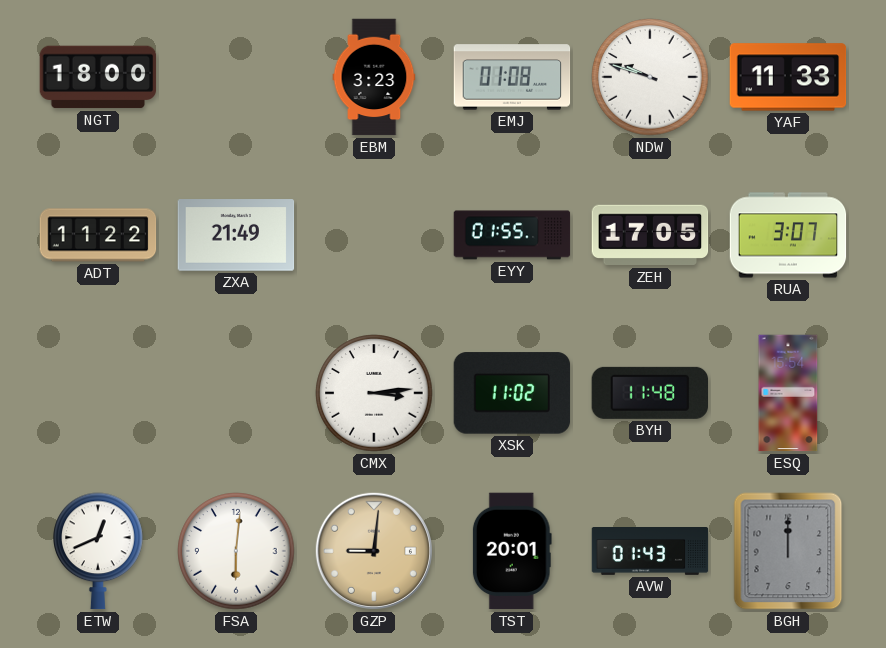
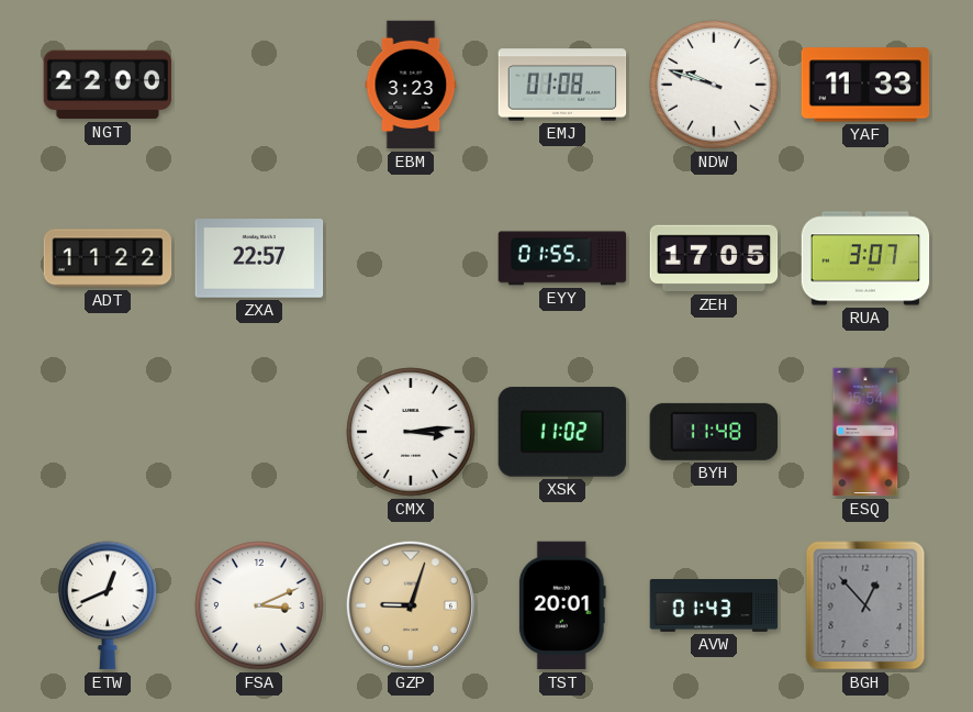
NGT: 18:00 -> 22:00
ZXA: 21:49 -> 22:57
FSA: 6:01 -> 3:11
GZP: 9:01 -> 9:03
BGH: 12:00 -> 12:53
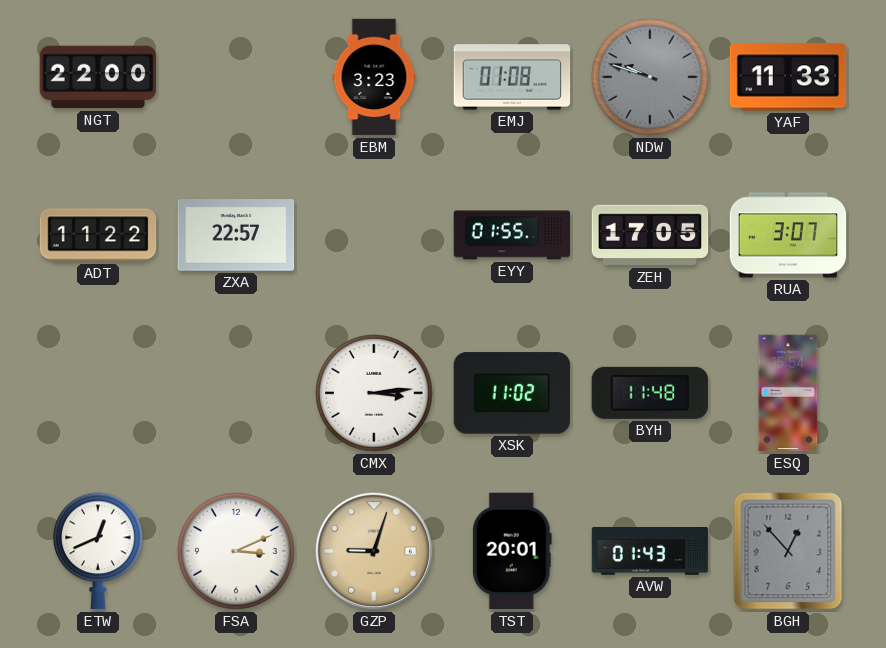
NDW dial: white -> grey
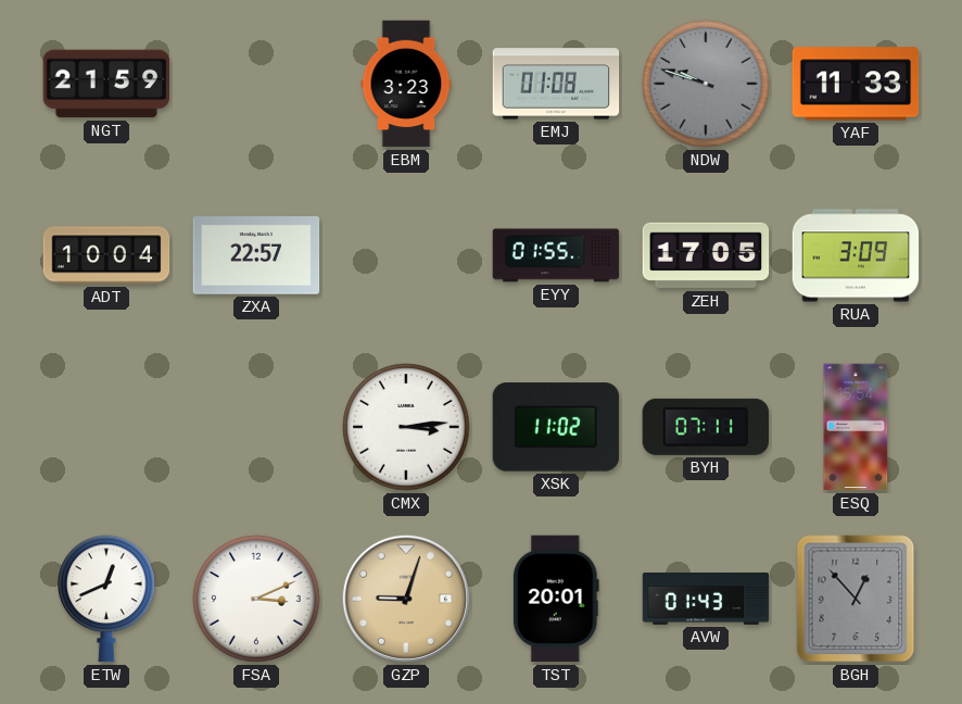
NGT: 22:00 -> 21:59
ADT: 11:22 -> 10:04
RUA: 3:07 -> 3:09
BYH: 11:48 -> 07:11
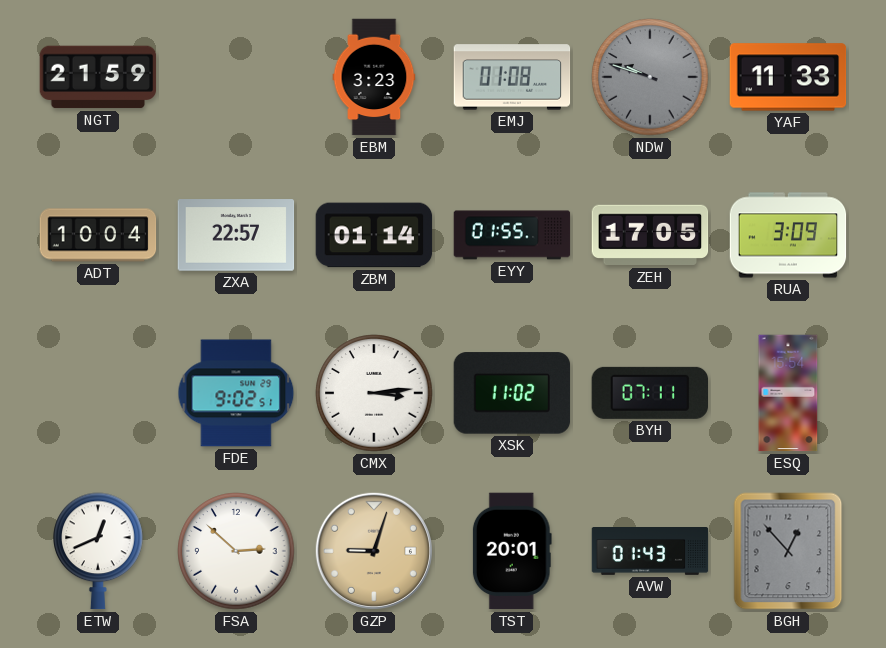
ZBM: none -> 01:14
FDE: none -> 9:02
FSA: 3:11 -> 2:52
